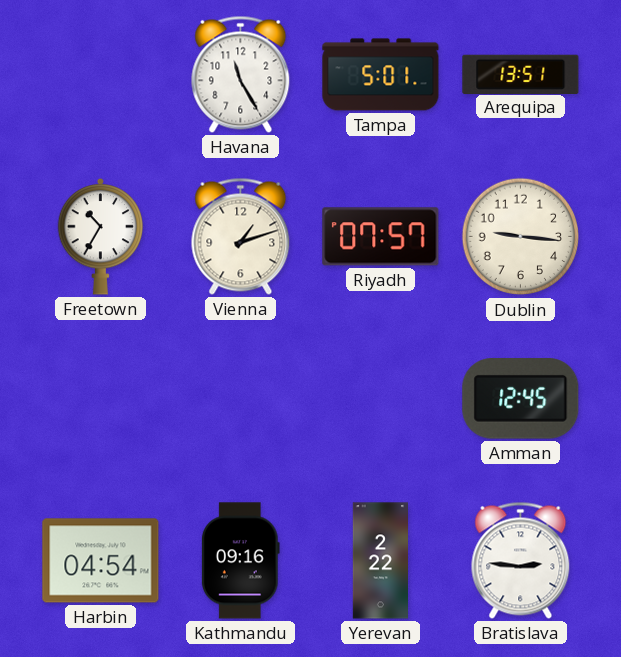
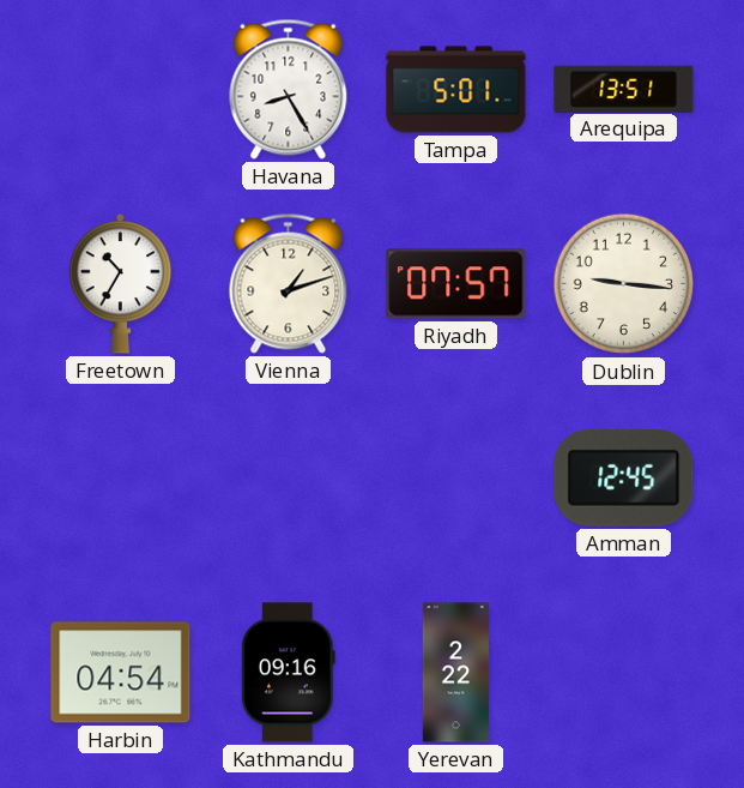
Havana: 11:25 -> 8:25
Bratislava: 2:46 -> none
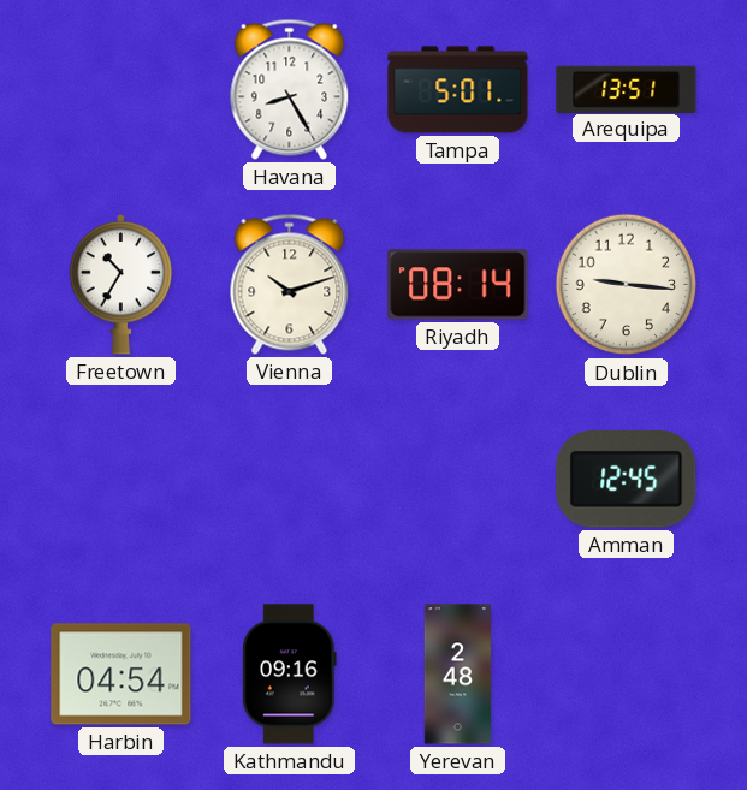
Vienna: 1:12 -> 10:12
Riyadh: 07:57 -> 08:14
Yerevan: 2:22 -> 2:48
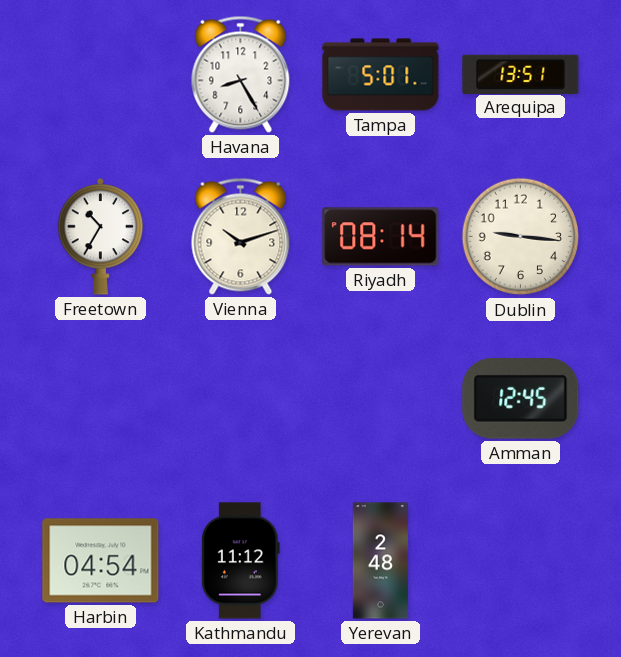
Kathmandu: 09:16 -> 11:12
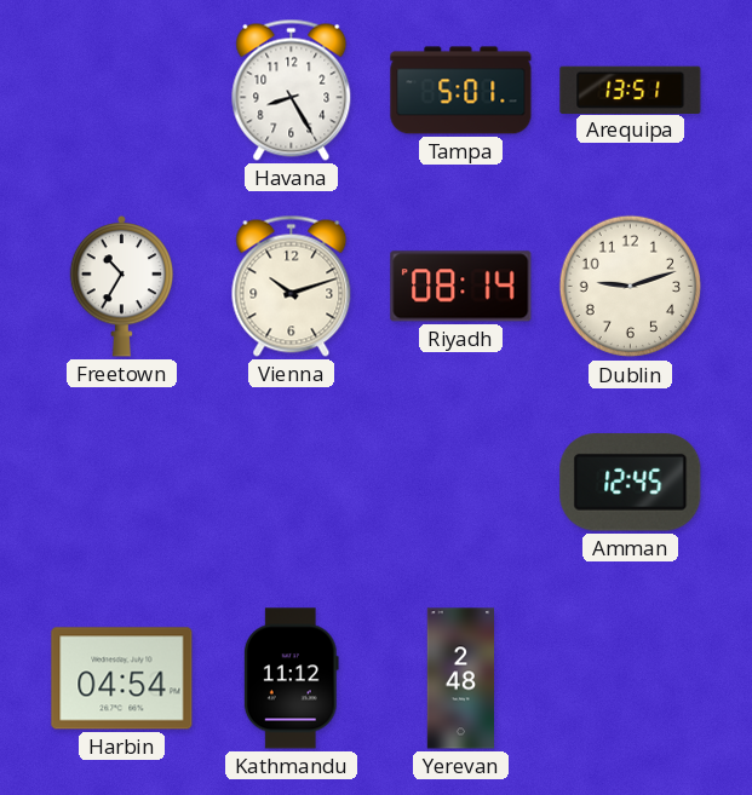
Dublin: 9:16 -> 9:12
